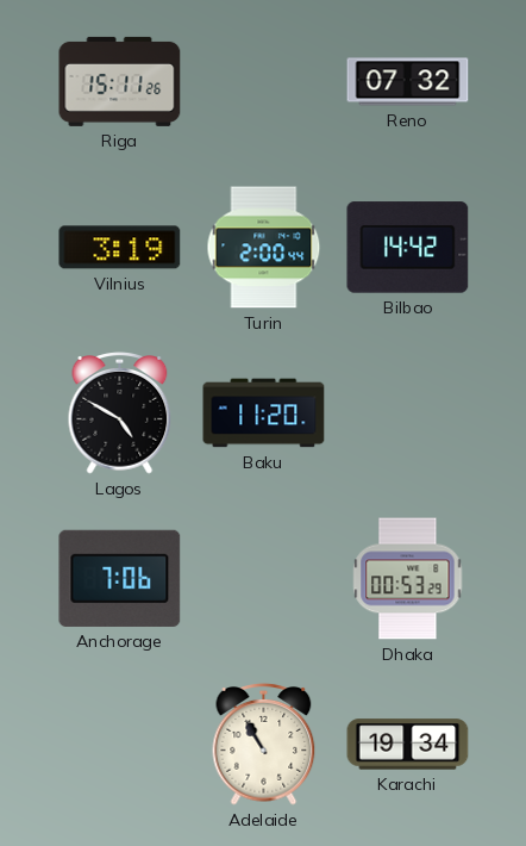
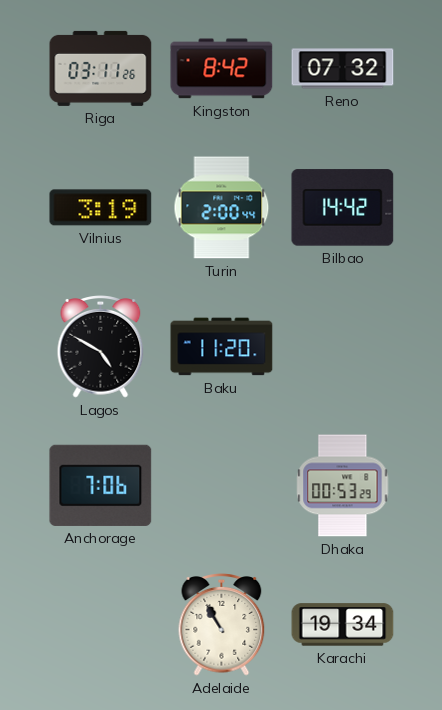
Riga: 15:11 -> 03:11
Kingston: none -> 8:42
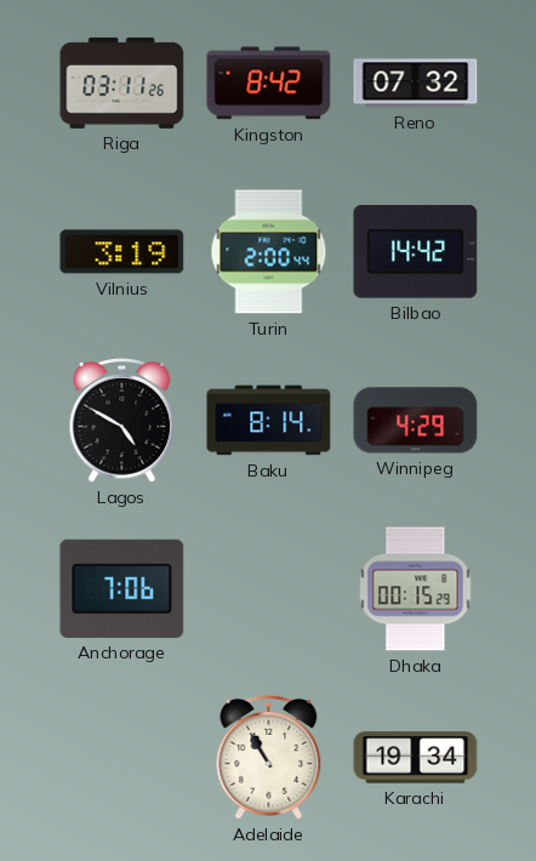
Baku: 11:20 -> 8:14
Winnipeg: none -> 4:29
Dhaka: 00:53 -> 00:15
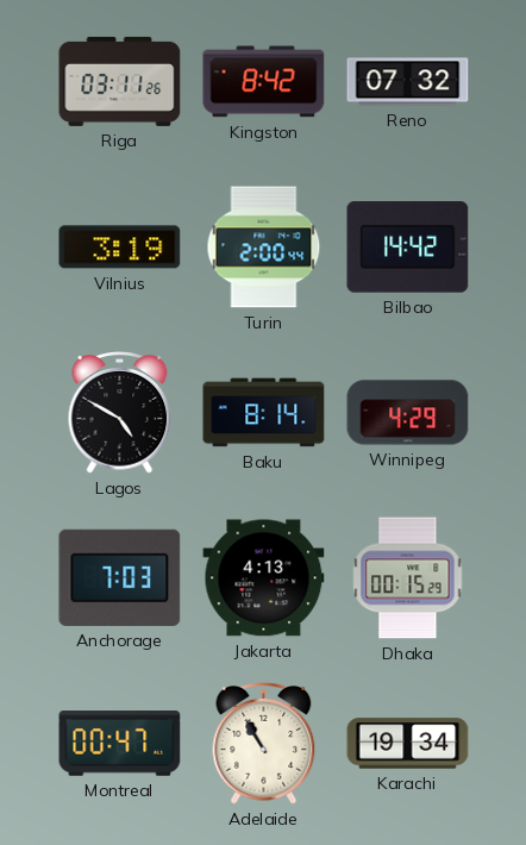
Anchorage: 7:06 -> 7:03
Jakarta: none -> 4:13
Montreal: none -> 00:47
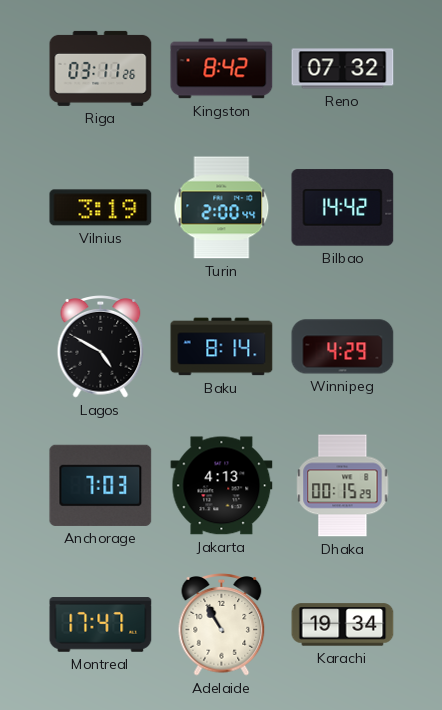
Montreal: 00:47 -> 17:47
